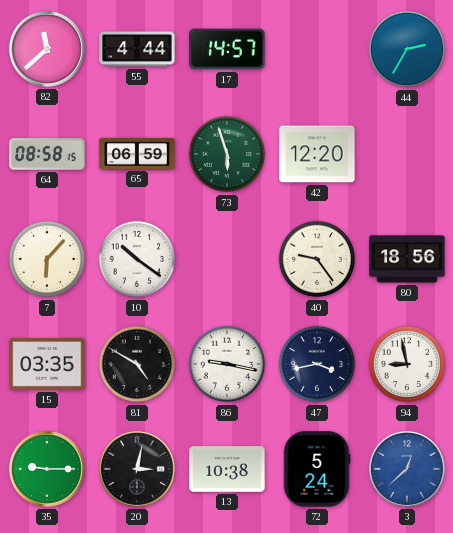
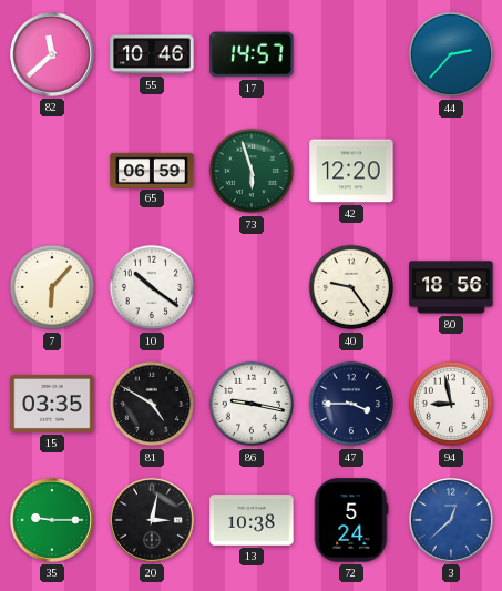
55: 4:44 -> 10:46
44: 2:35 -> 2:37
64: 08:58 -> none
47: 3:43 -> 3:45
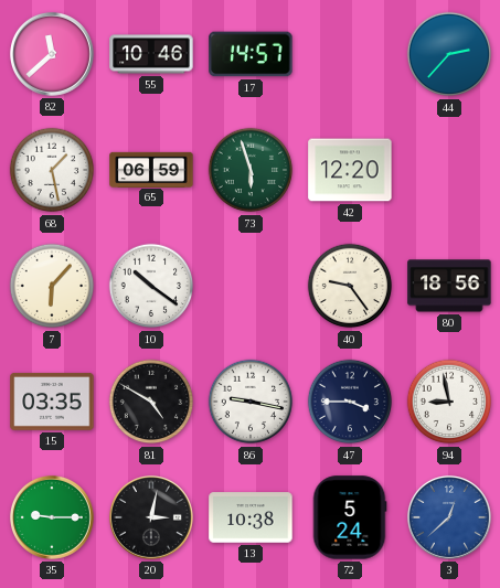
68: none -> 1:28
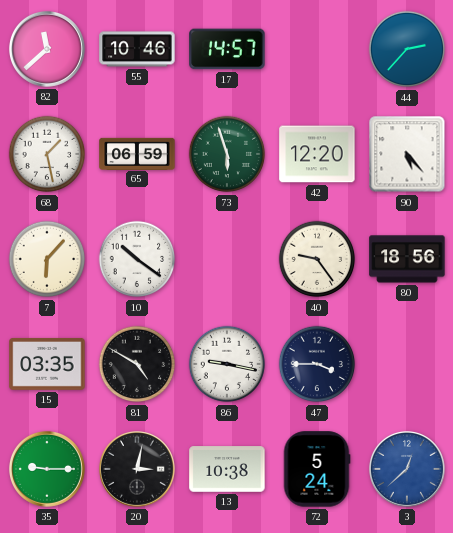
90: none -> 5:23
94: 8:58 -> none
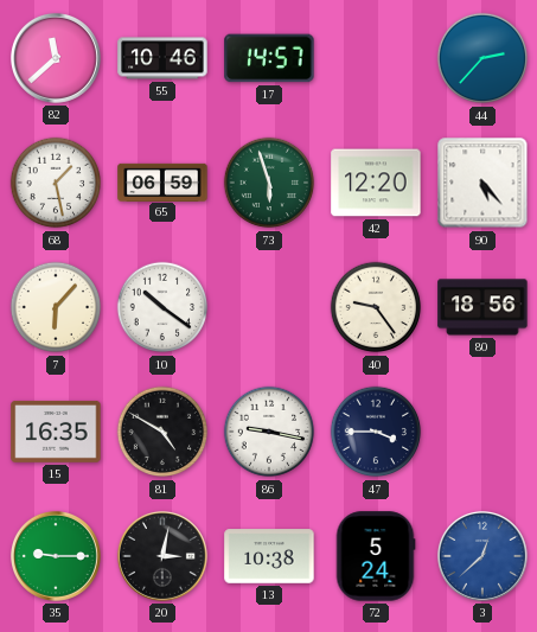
15: 03:35 -> 16:35
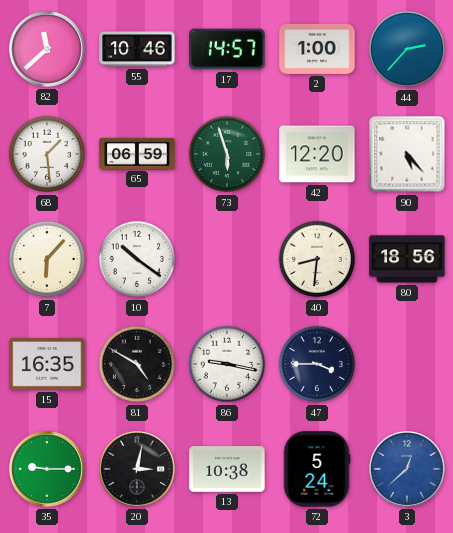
2: none -> 1:00
68: 1:28 -> 1:29
40: 9:24 -> 8:31
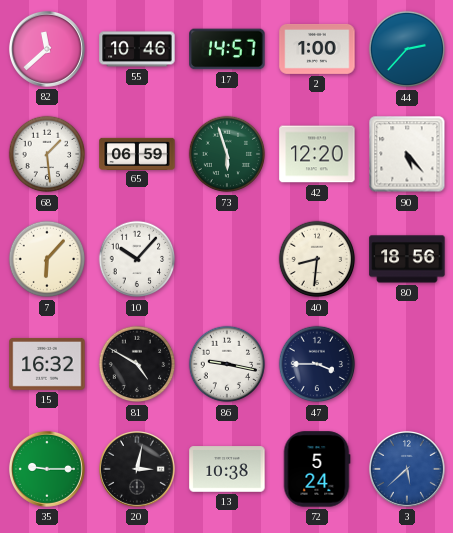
10: 10:21 -> 10:07
15: 16:35 -> 16:32
3: 12:38 -> 5:38
